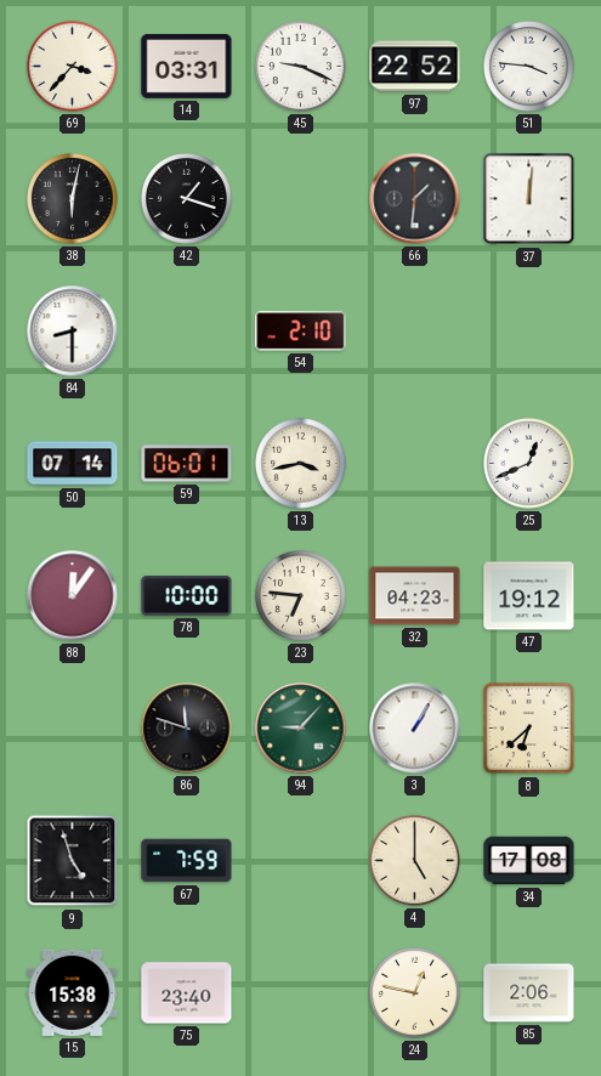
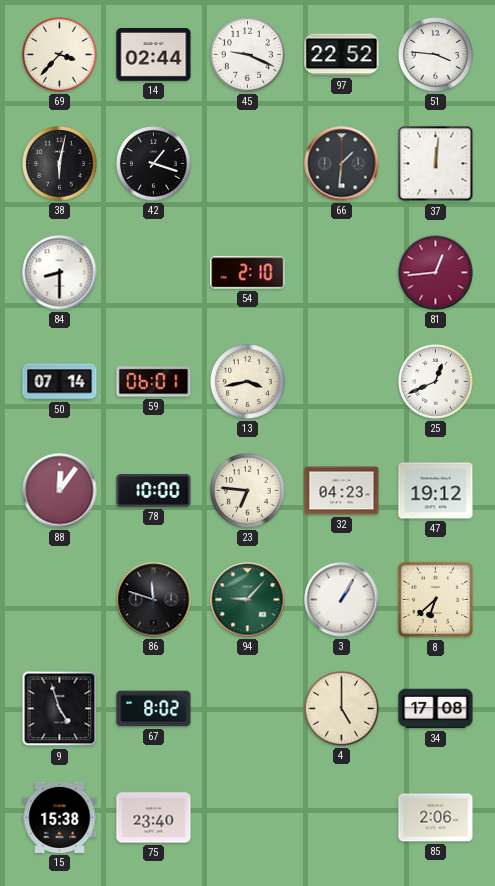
14: 03:31 -> 02:44
81: none -> 12:44
67: 7:59 -> 8:02
24: 12:47 -> none
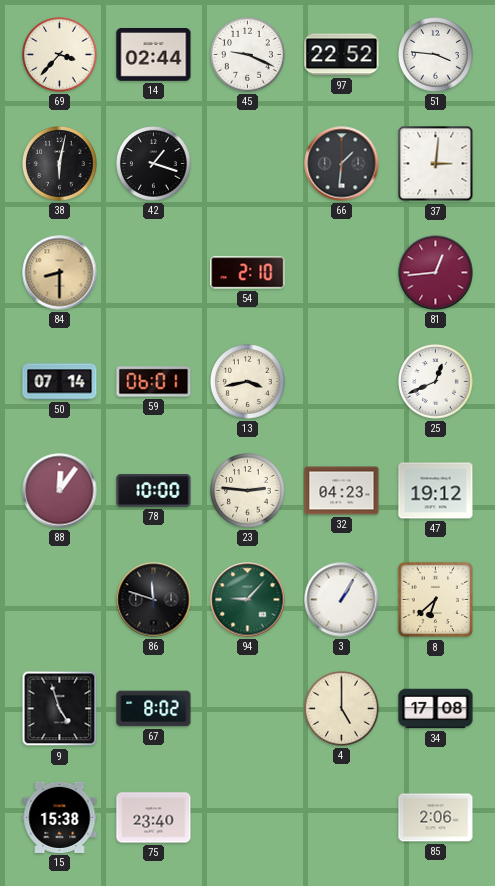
37: 12:01 -> 3:01
84 dial: white -> champagne
23: 6:46 -> 2:46
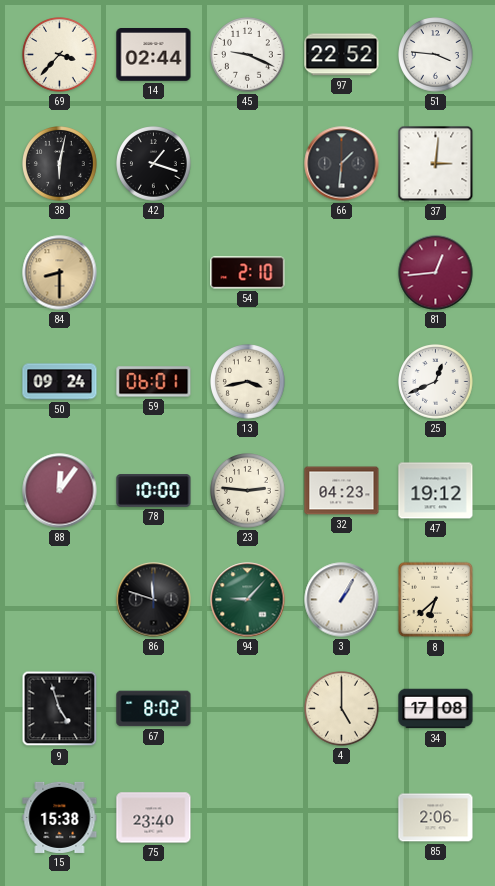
50: 07:14 -> 09:24
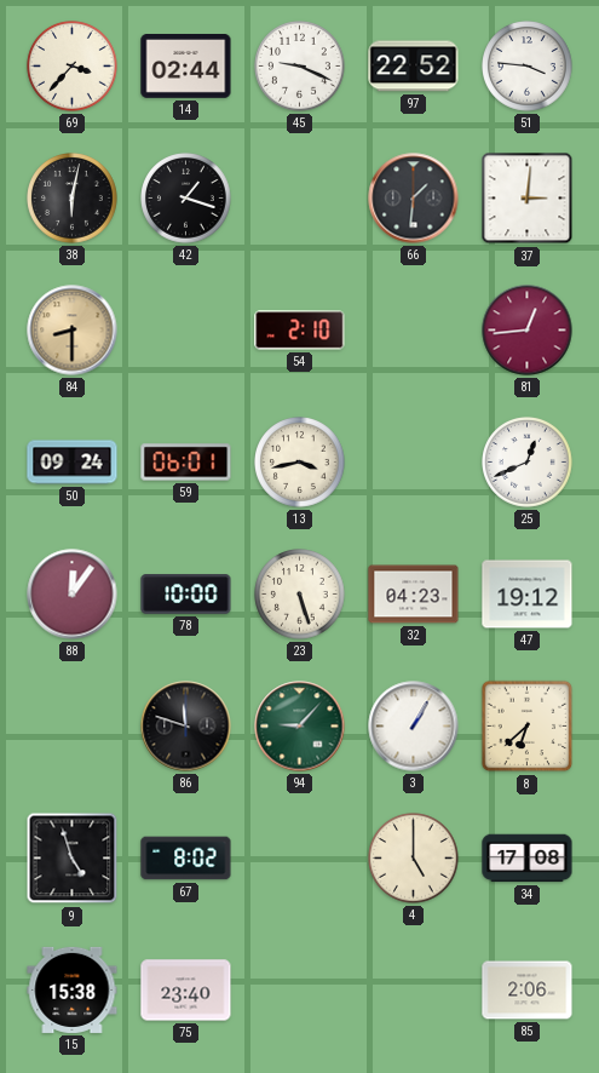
23: 2:46 -> 5:27
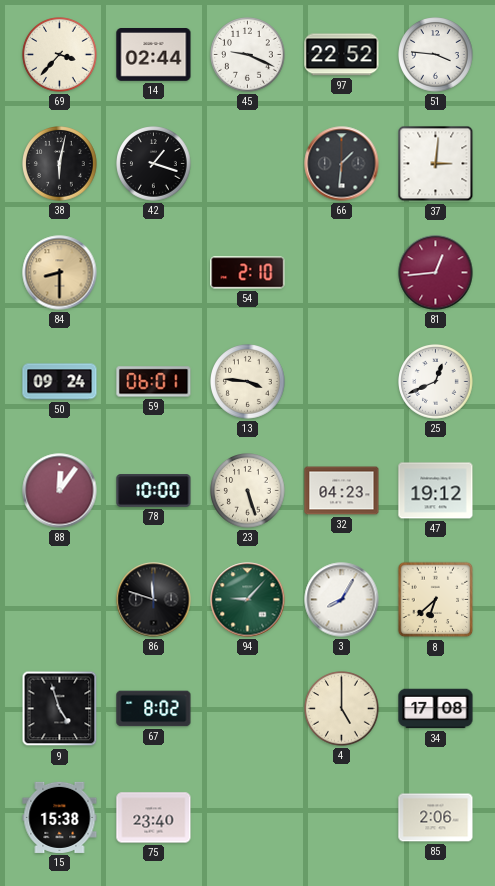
13: 3:43 -> 3:46
3: 1:05 -> 8:05
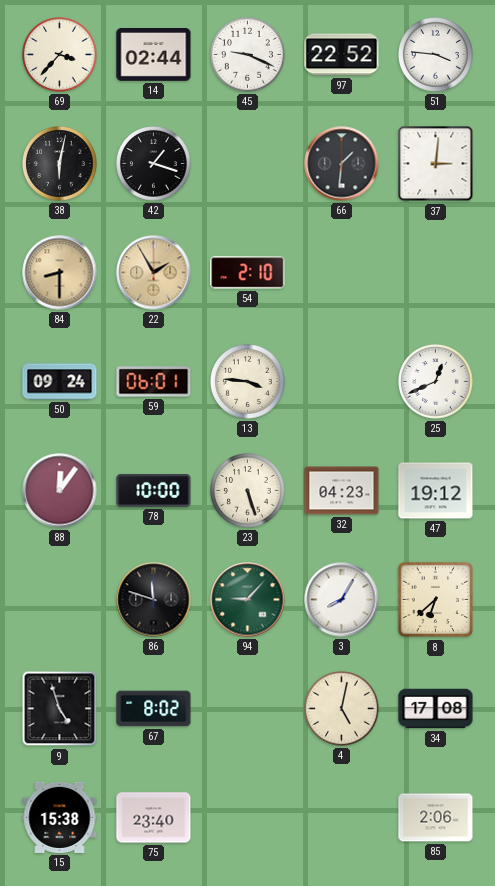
22: none -> 1:55
81: 12:44 -> none
4: 5:00 -> 5:02
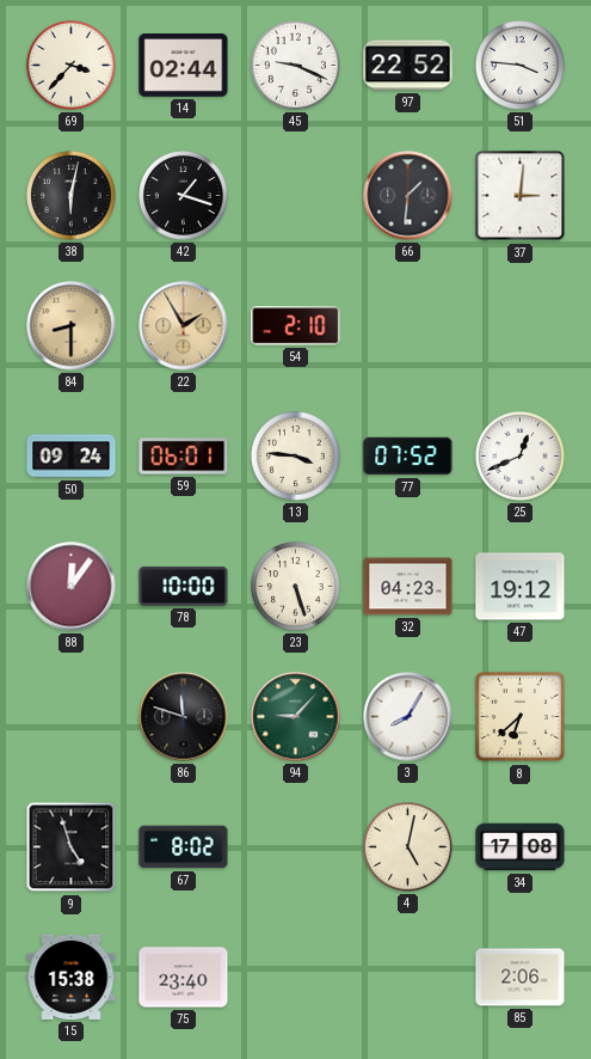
77: none -> 07:52
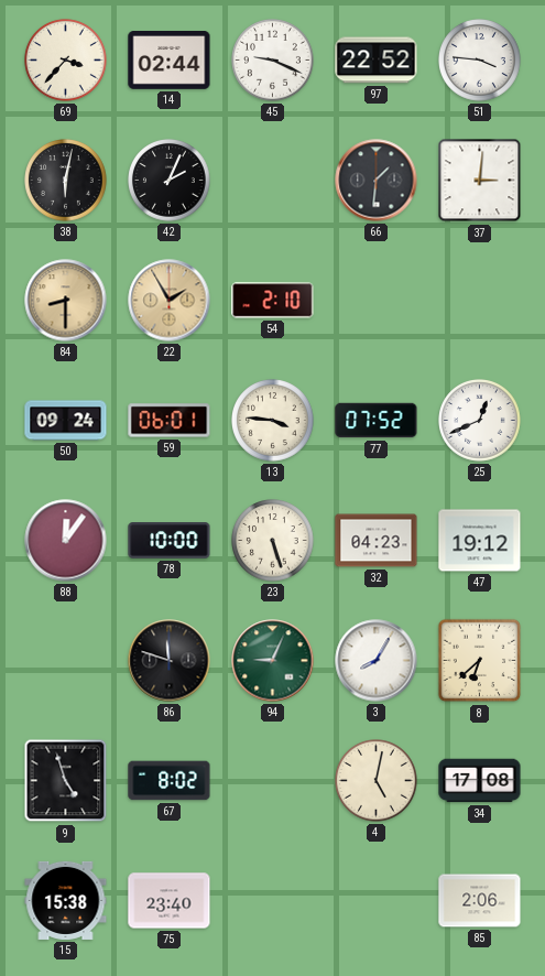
42: 1:18 -> 2:04
94: 9:07 -> 9:04
